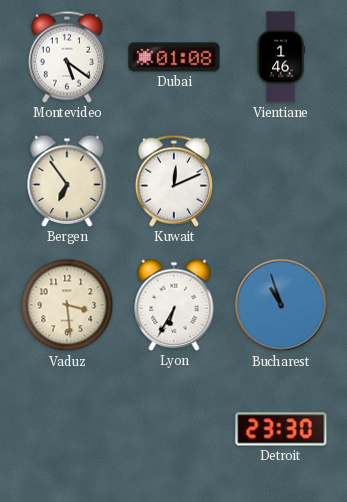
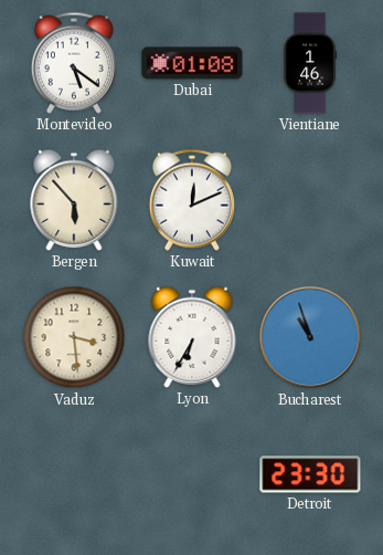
Bergen: 6:54 -> 5:53
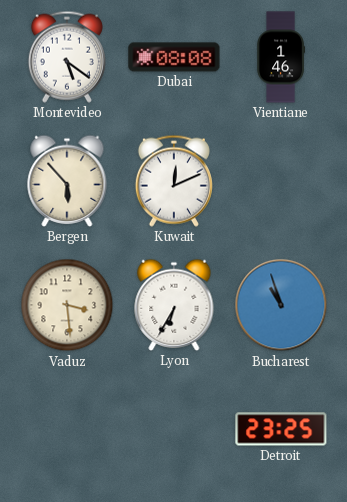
Dubai: 01:08 -> 08:08
Detroit: 23:30 -> 23:25
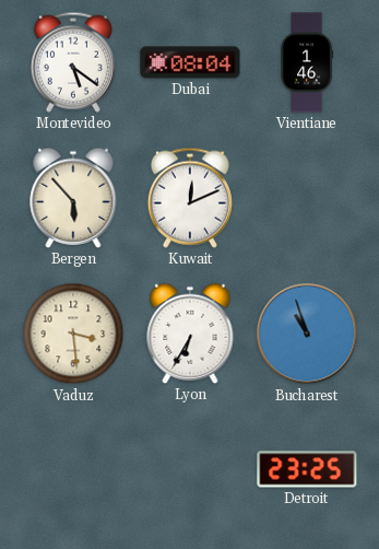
Dubai: 08:08 -> 08:04
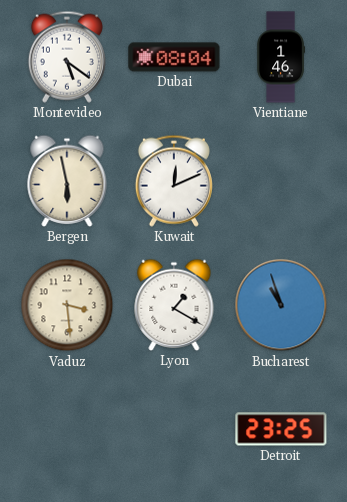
Bergen: 5:53 -> 5:58
Lyon: 6:35 -> 1:20
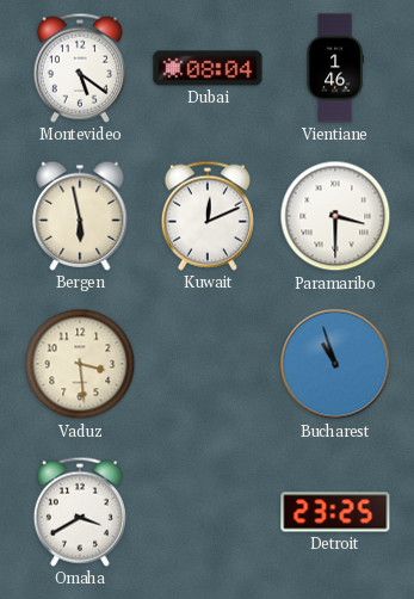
Paramaribo: none -> 3:30
Lyon: 1:20 -> none
Omaha: none -> 3:40
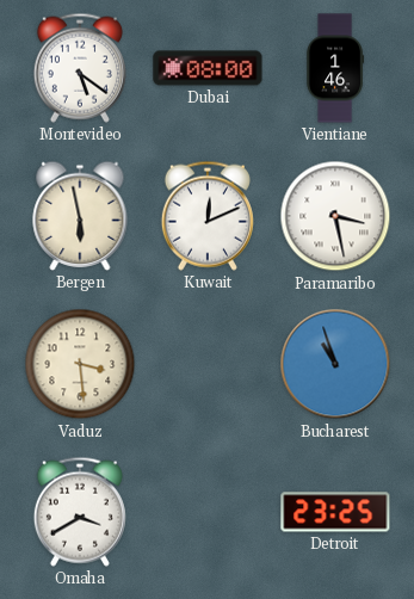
Dubai: 08:04 -> 08:00
Paramaribo: 3:30 -> 3:28
